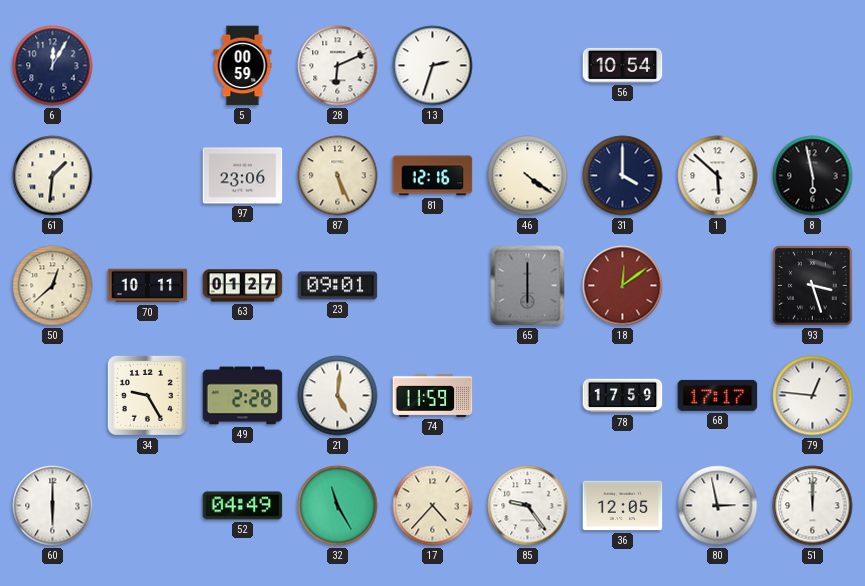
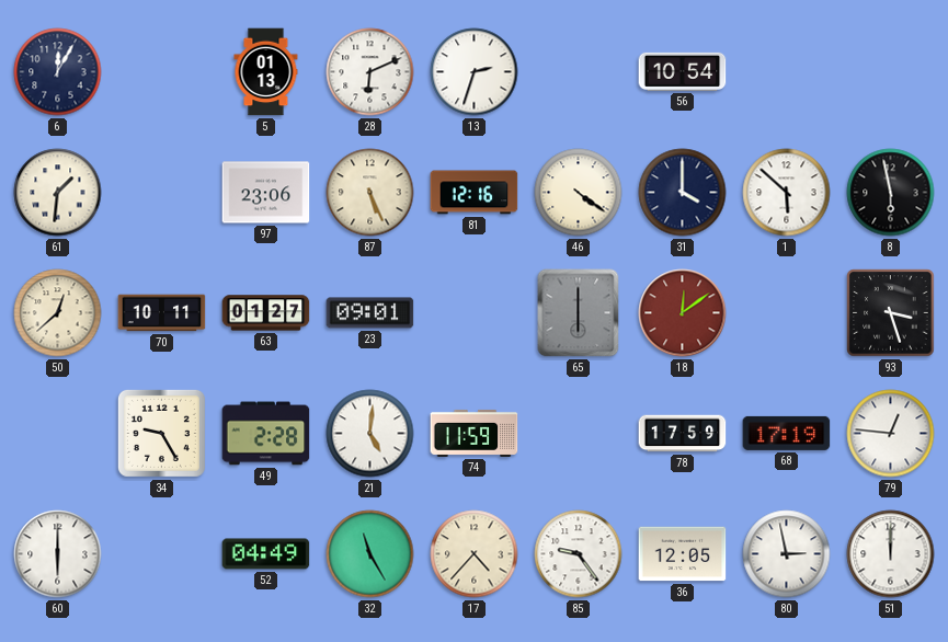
5: 00:59 -> 01:13
68: 17:17 -> 17:19
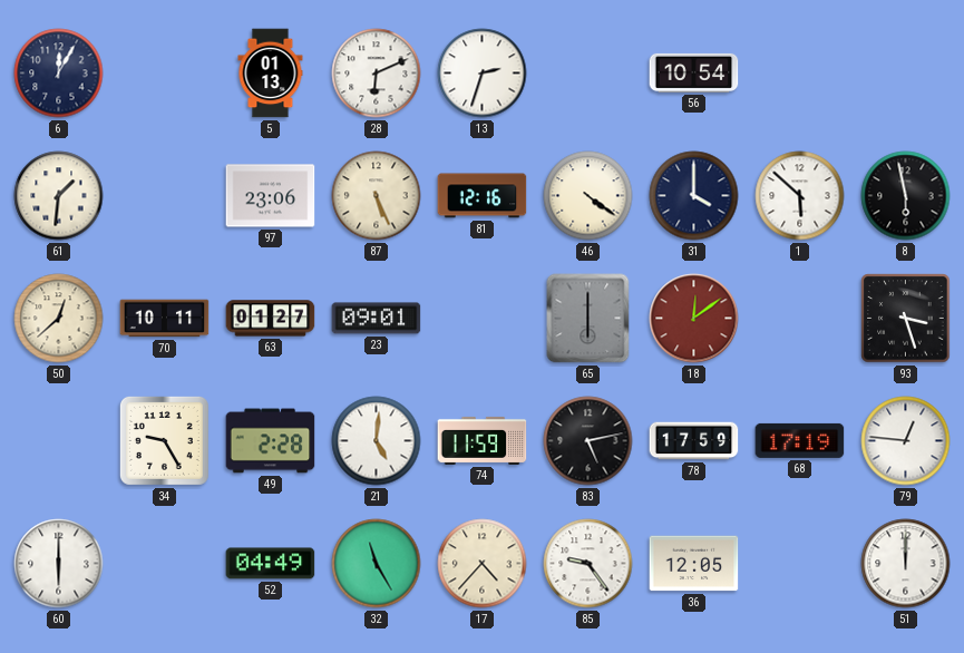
83: none -> 5:13
80: 2:58 -> none
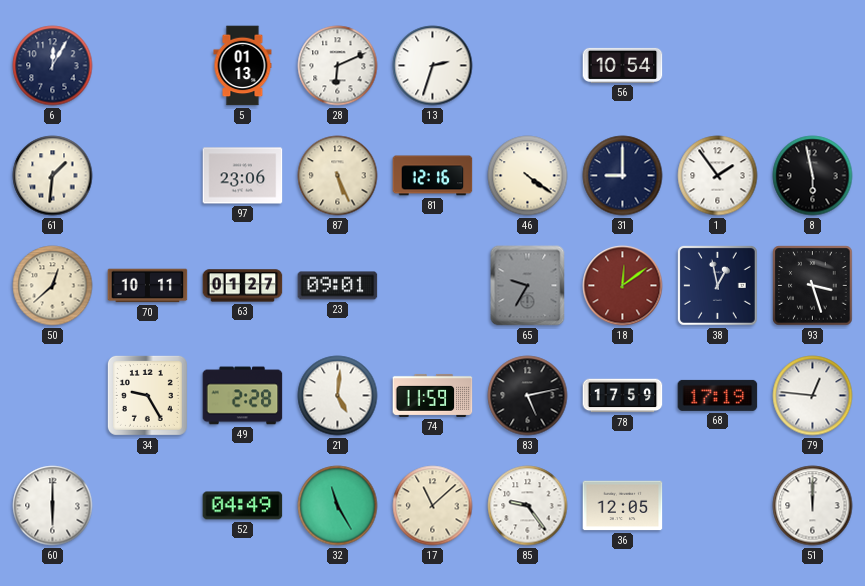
31: 4:00 -> 9:00
1: 5:52 -> 1:54
65: 6:00 -> 9:35
38: none -> 12:58
17: 4:37 -> 11:08
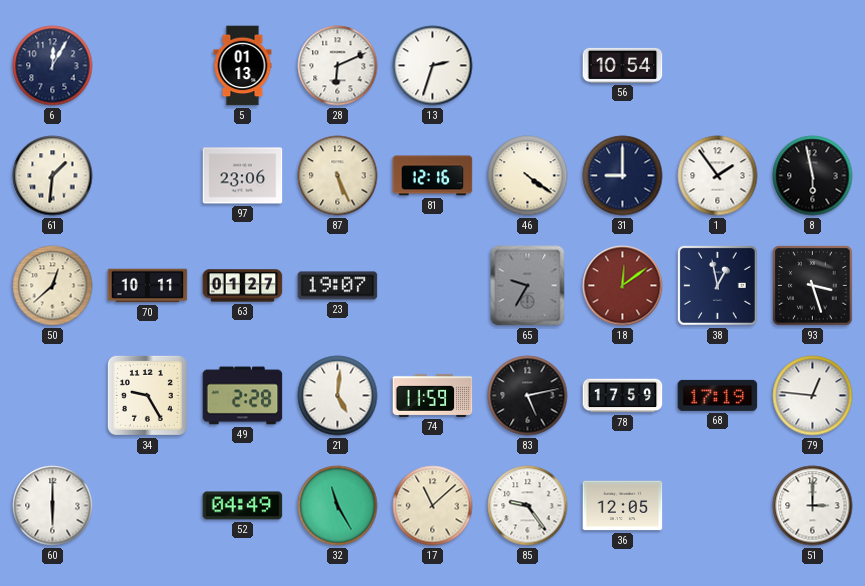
23: 09:01 -> 19:07
51: 12:00 -> 3:00
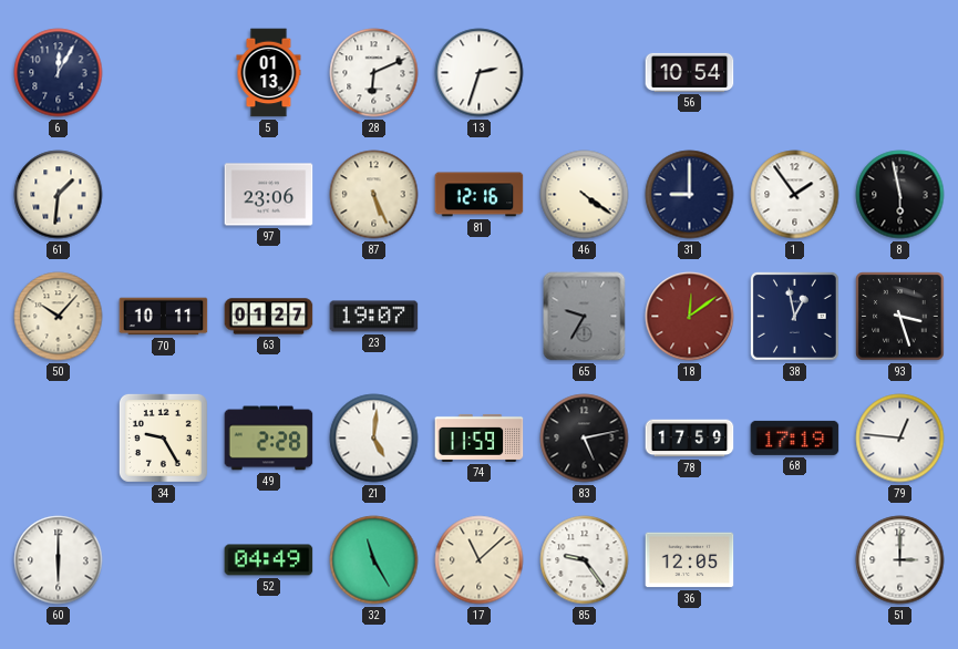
50: 12:38 -> 10:07
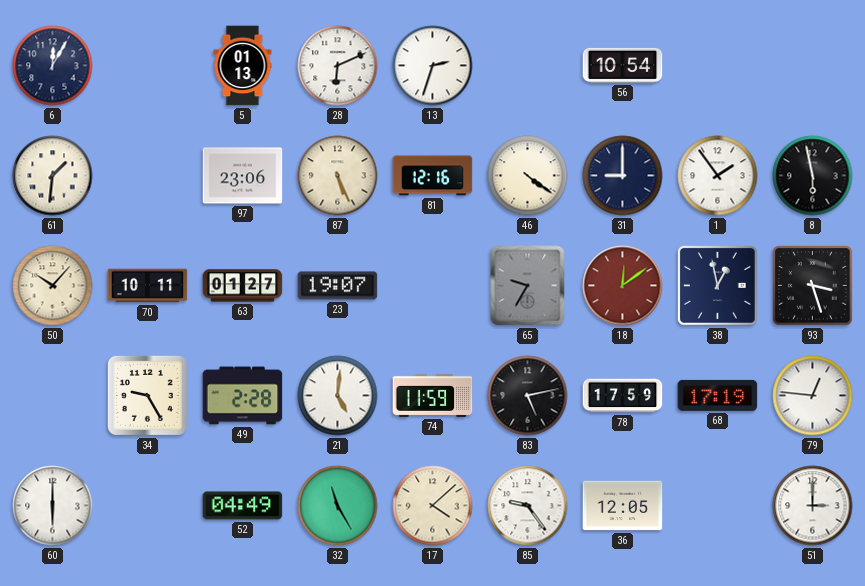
17: 11:08 -> 4:08
